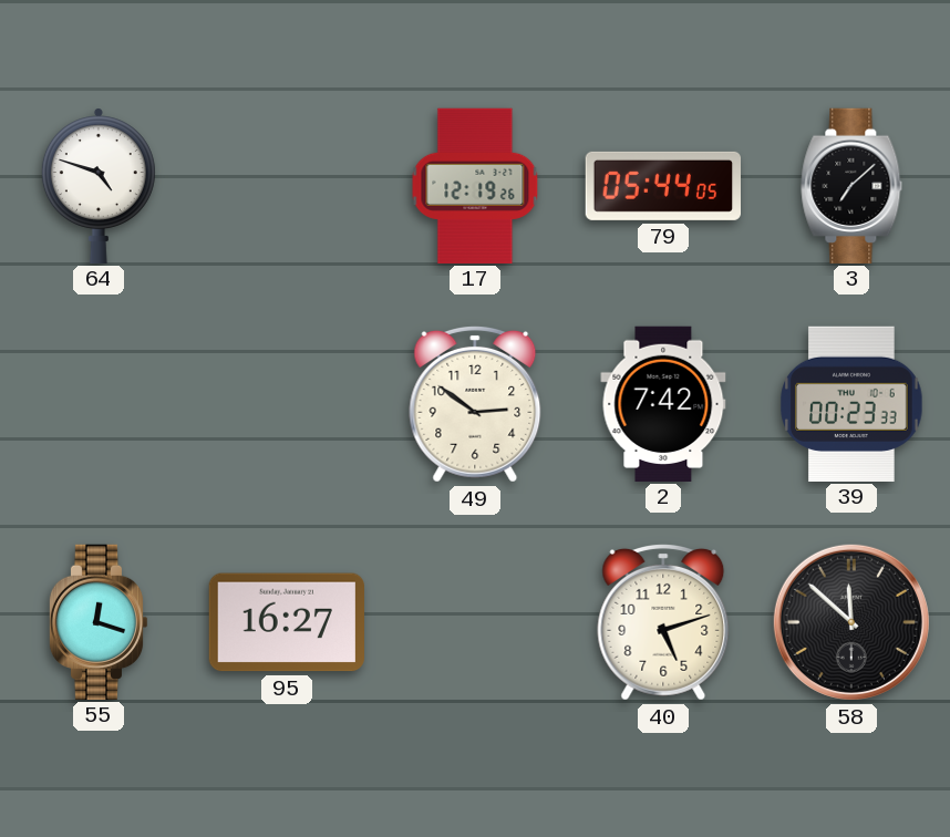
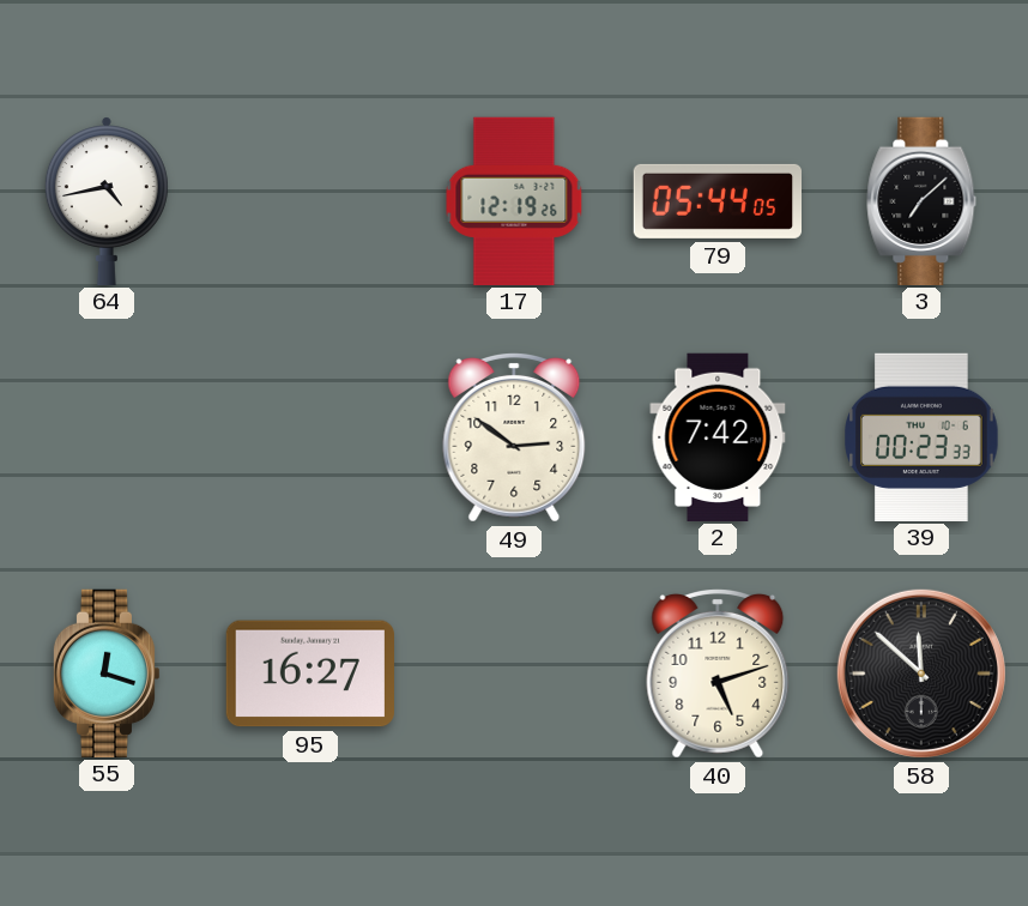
64: 4:48 -> 4:43
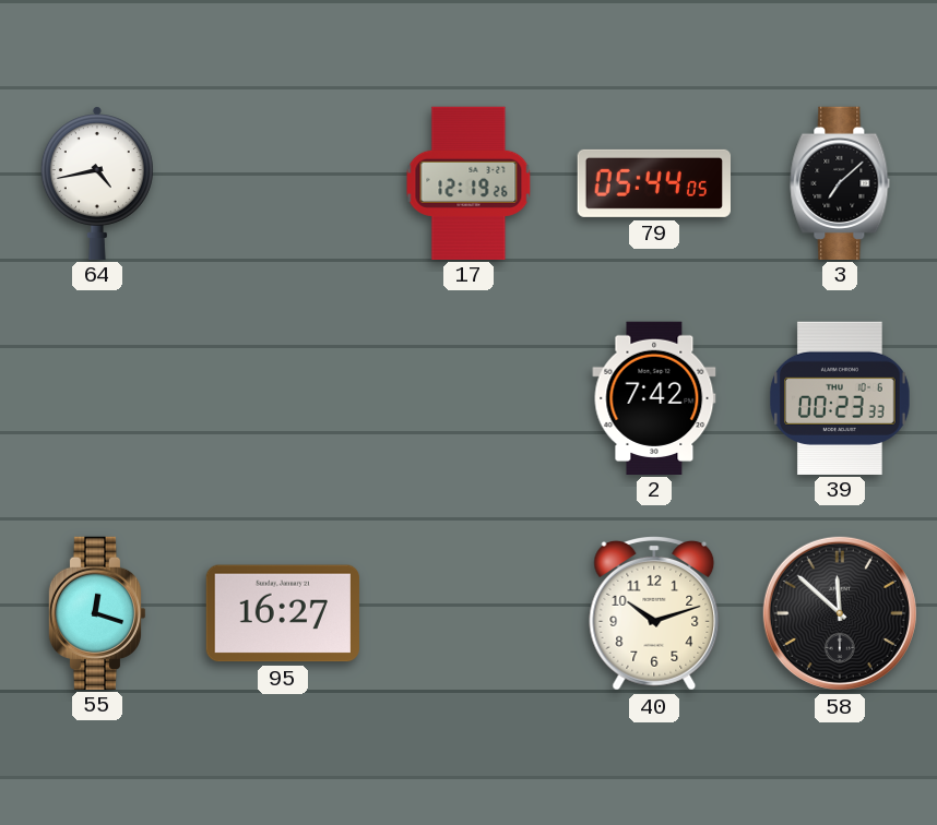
49: 2:51 -> none
40: 5:12 -> 10:12
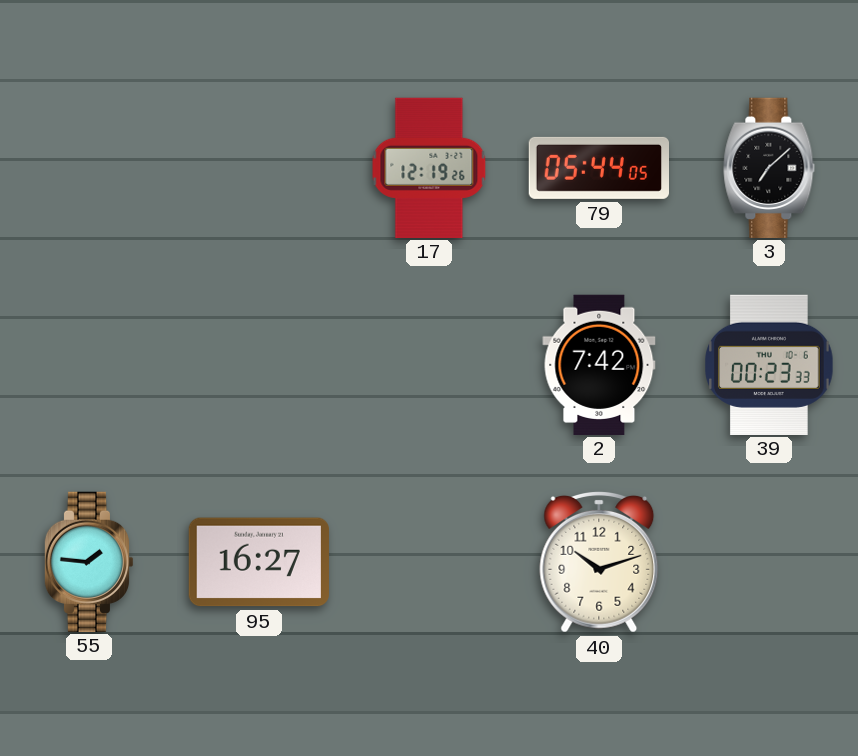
64: 4:43 -> none
55: 12:18 -> 1:46
58: 11:52 -> none
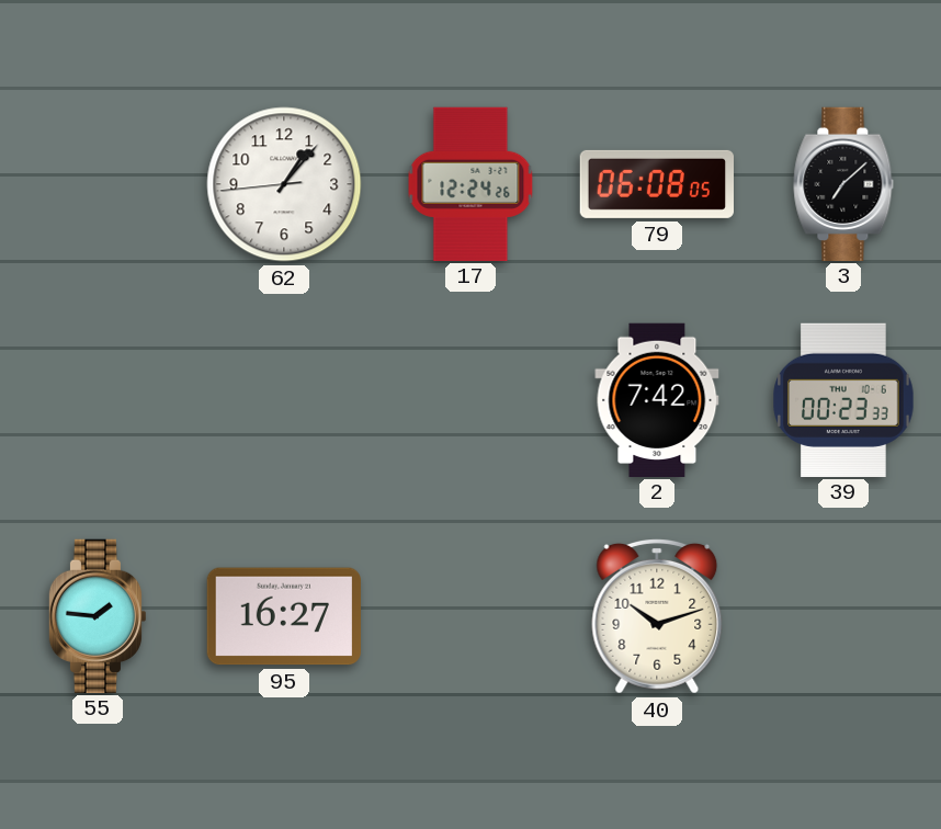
62: none -> 1:06
17: 12:19 -> 12:24
79: 05:44 -> 06:08
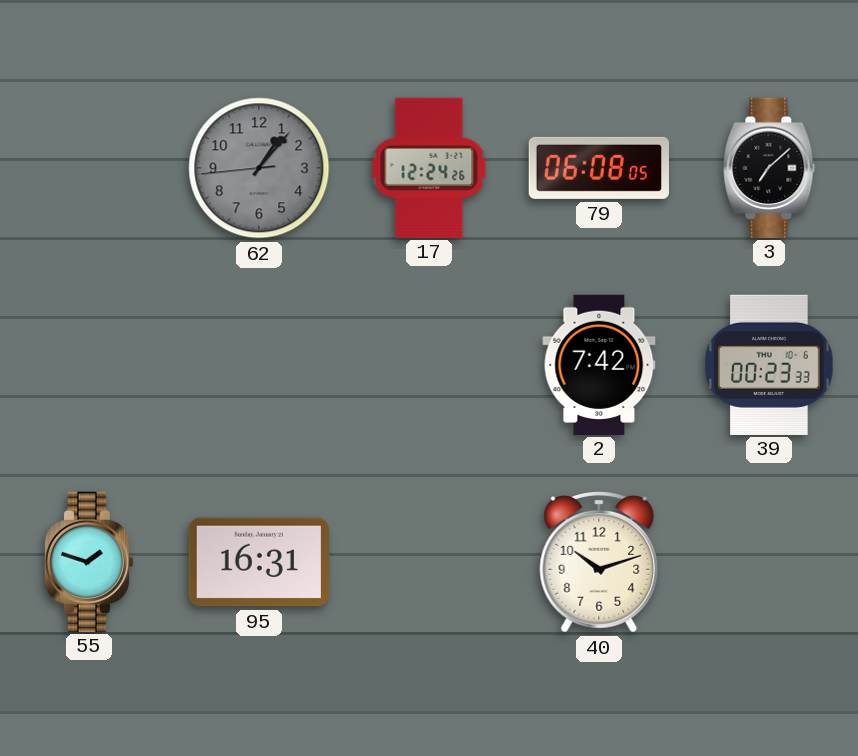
62 dial: white -> grey
55: 1:46 -> 1:48
95: 16:27 -> 16:31
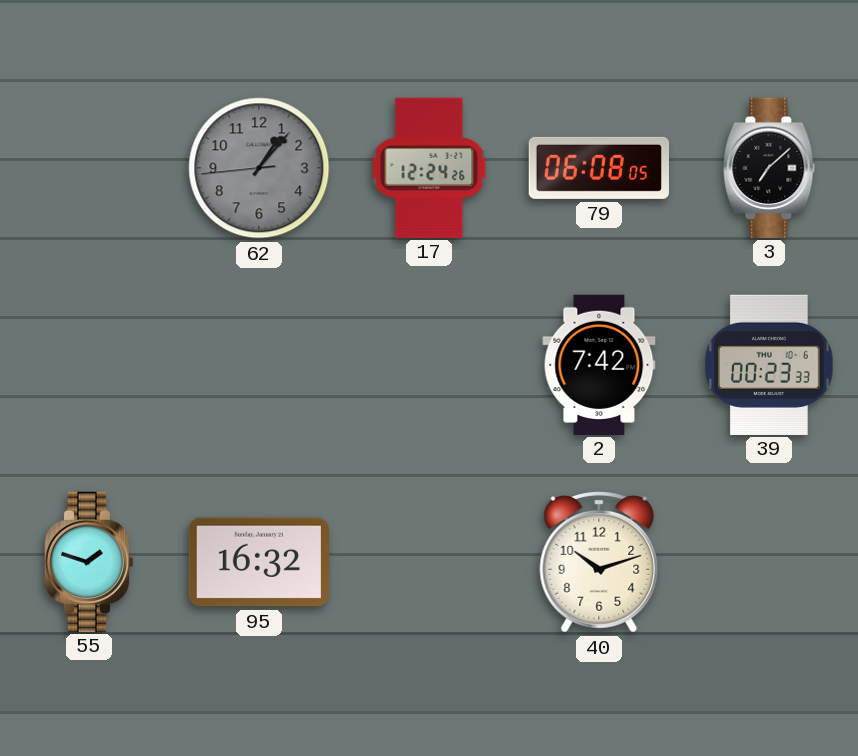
95: 16:31 -> 16:32
